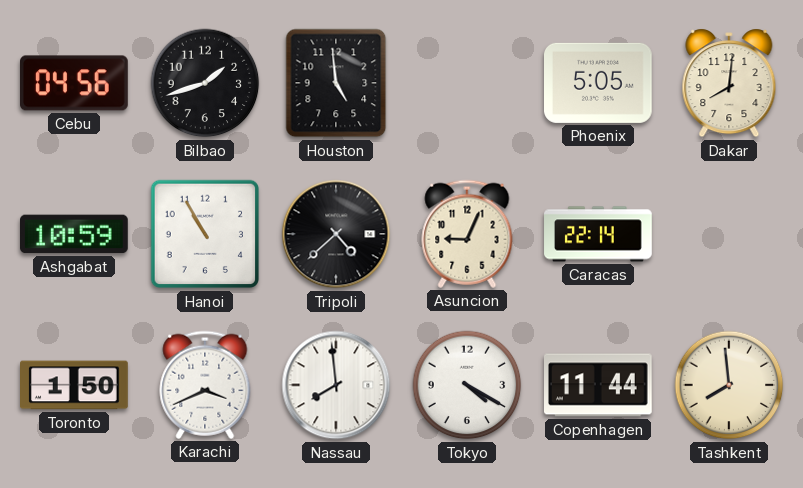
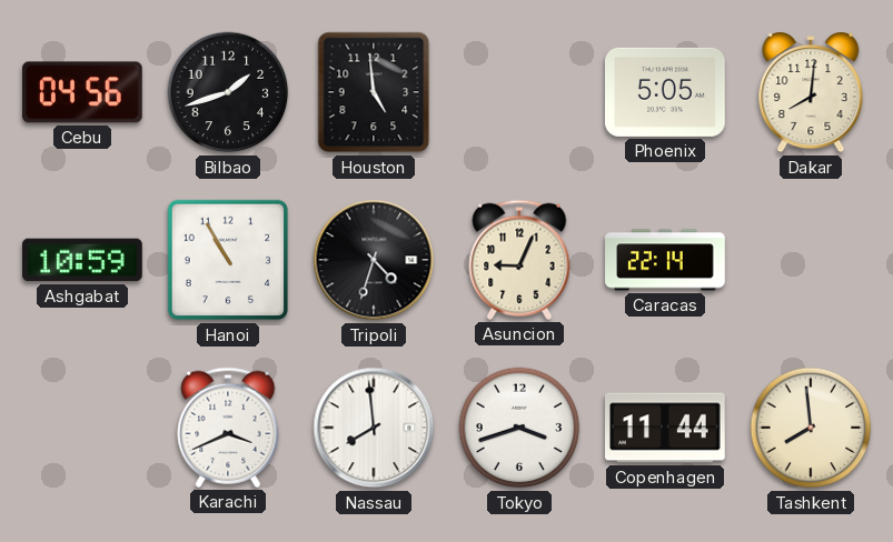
Tripoli: 4:38 -> 4:33
Toronto: 1:50 -> none
Tokyo: 4:20 -> 3:42
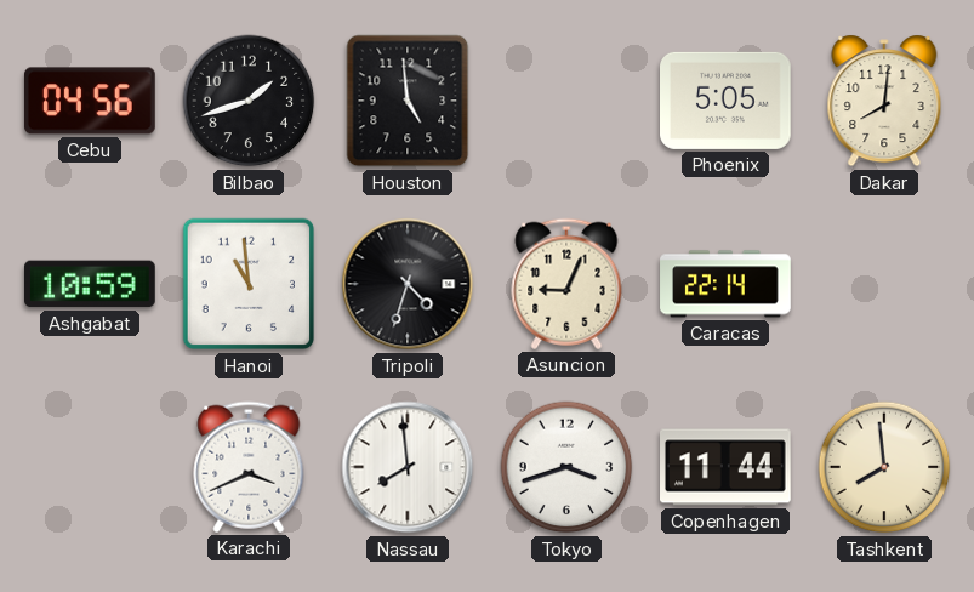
Hanoi: 10:55 -> 10:59
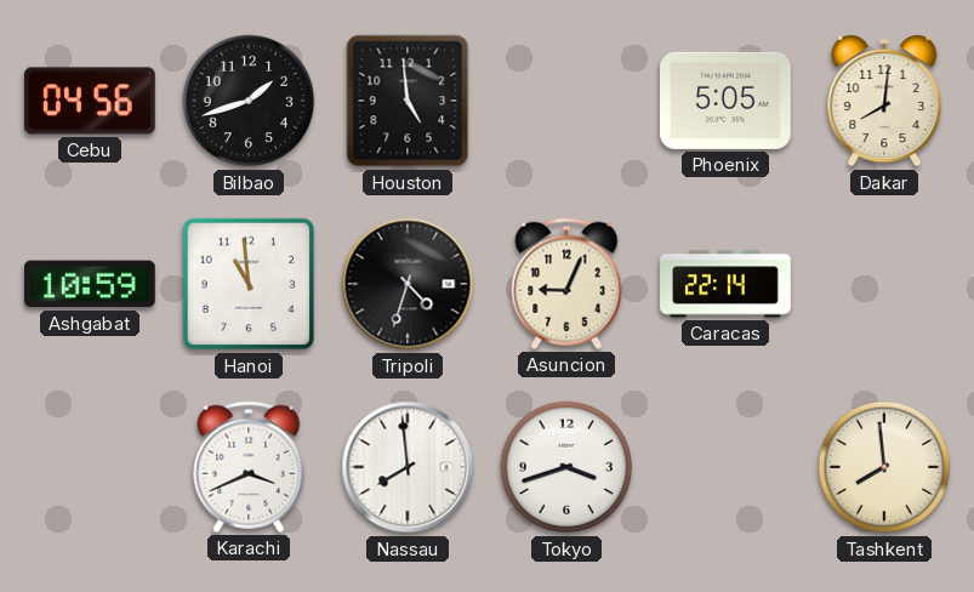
Copenhagen: 11:44 -> none
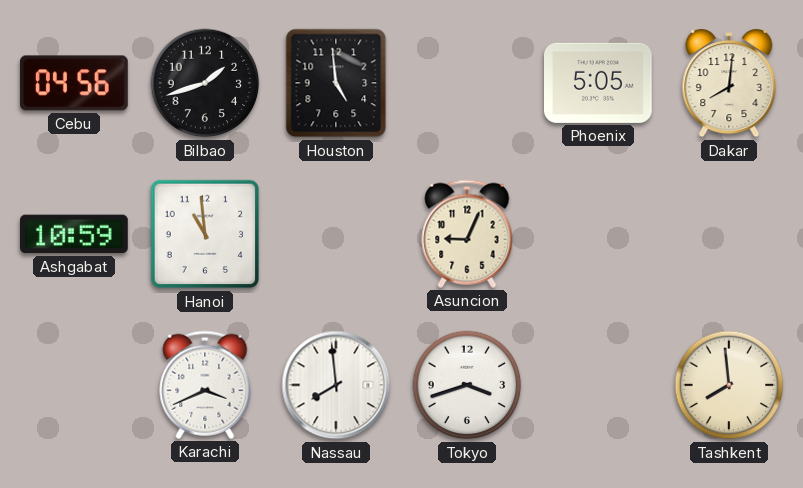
Tripoli: 4:33 -> none
Caracas: 22:14 -> none
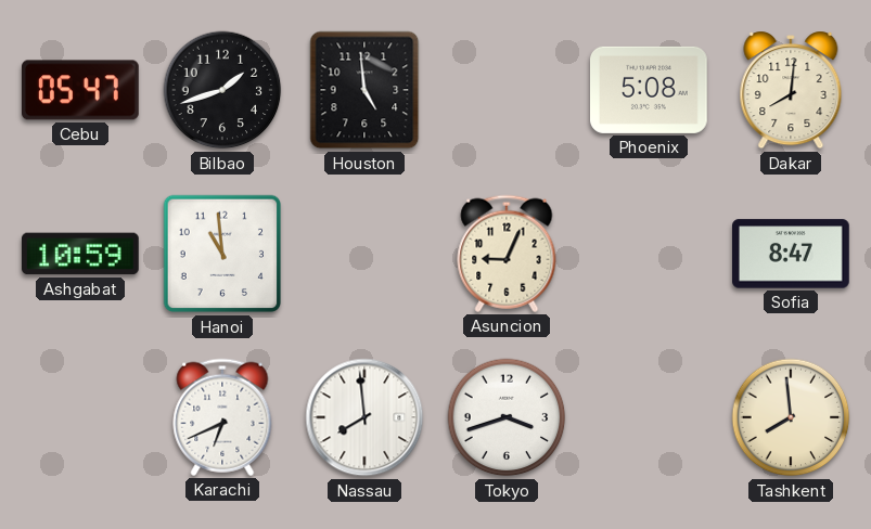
Cebu: 04:56 -> 05:47
Phoenix: 5:05 -> 5:08
Sofia: none -> 8:47
Karachi: 3:41 -> 6:41
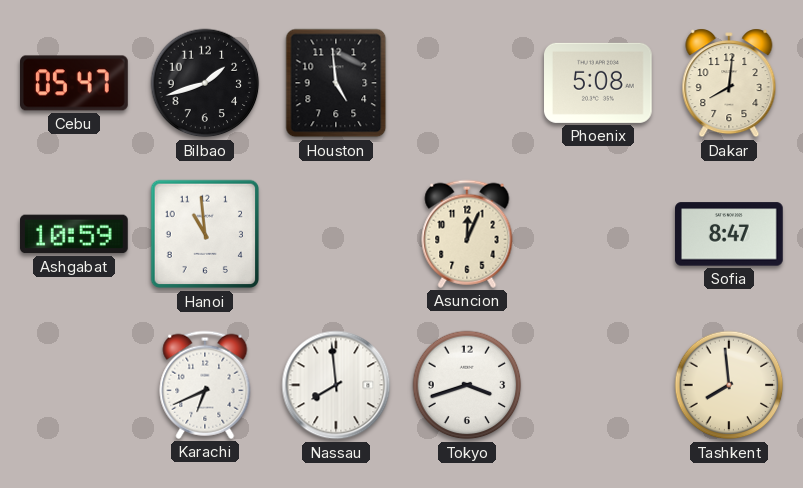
Asuncion: 9:04 -> 12:04
